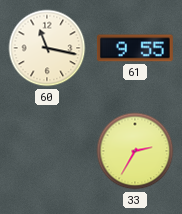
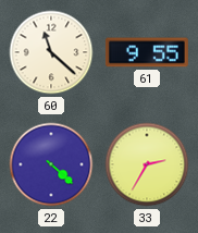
60: 11:17 -> 11:22
22: none -> 4:22
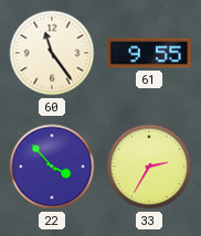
60: 11:22 -> 11:24
22: 4:22 -> 3:53
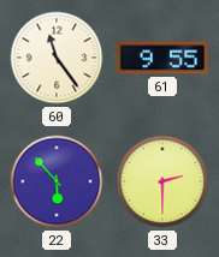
22: 3:53 -> 5:53
33: 2:35 -> 2:30
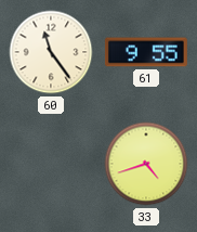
22: 5:53 -> none
33: 2:30 -> 4:42
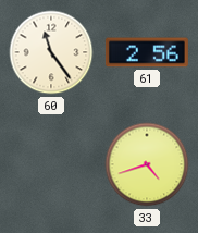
61: 9:55 -> 2:56
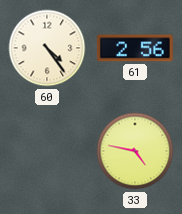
60: 11:24 -> 4:24
33: 4:42 -> 4:47
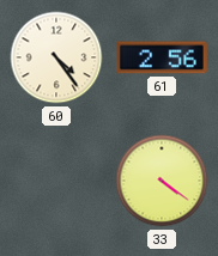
33: 4:47 -> 4:21
